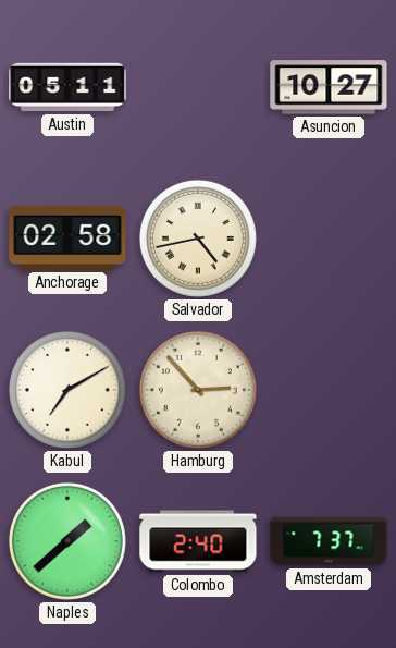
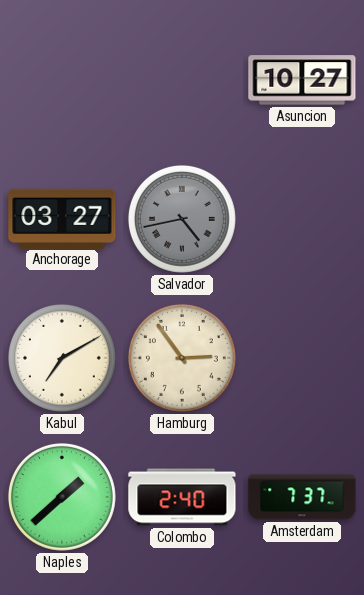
Austin: 05:11 -> none
Anchorage: 02:58 -> 03:27
Salvador dial: cream -> grey
Hamburg: 2:53 -> 2:54
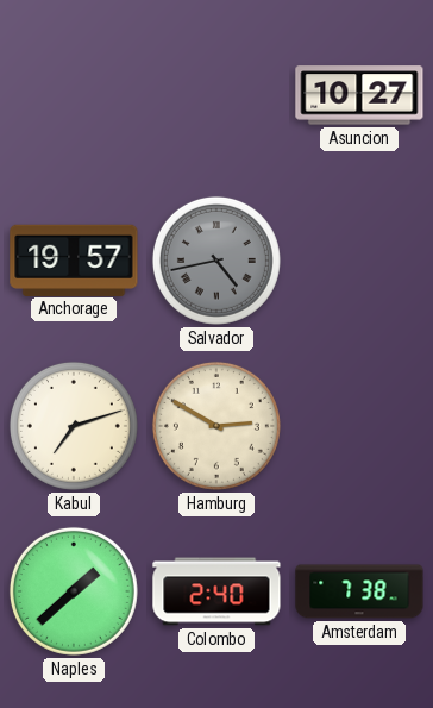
Anchorage: 03:27 -> 19:57
Kabul: 7:10 -> 7:12
Hamburg: 2:54 -> 2:50
Amsterdam: 7:37 -> 7:38
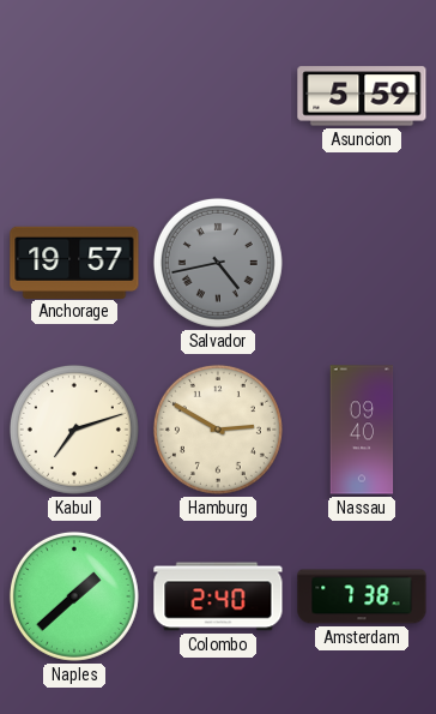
Asuncion: 10:27 -> 5:59
Nassau: none -> 09:40
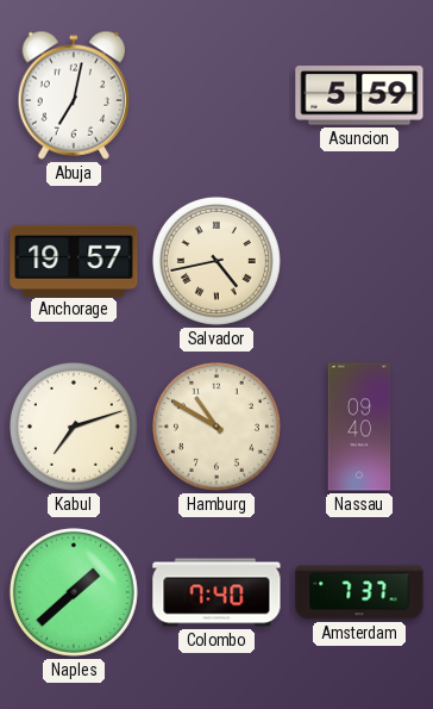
Abuja: none -> 7:02
Salvador dial: grey -> cream
Hamburg: 2:50 -> 10:50
Colombo: 2:40 -> 7:40
Amsterdam: 7:38 -> 7:37
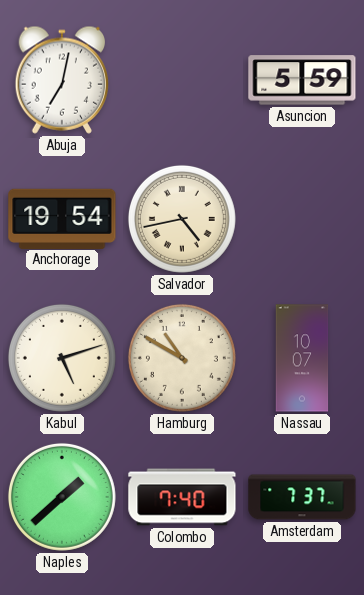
Anchorage: 19:57 -> 19:54
Kabul: 7:12 -> 5:12
Nassau: 09:40 -> 10:07
